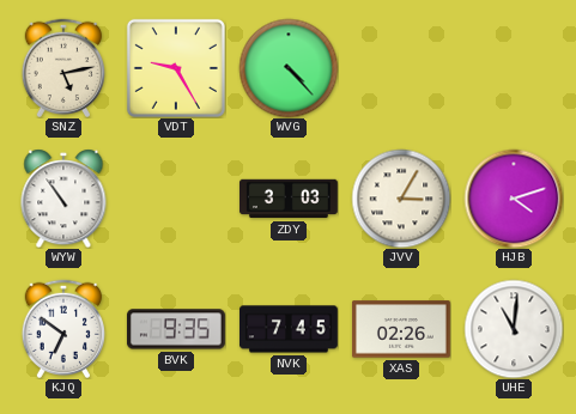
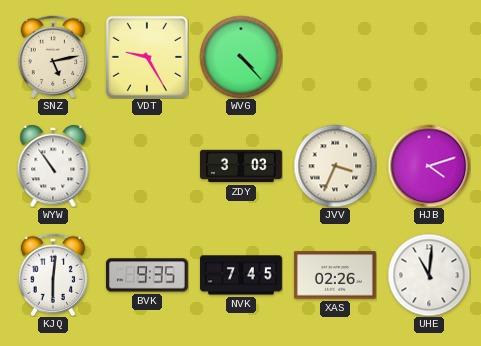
JVV: 3:05 -> 3:34
KJQ: 6:51 -> 6:01
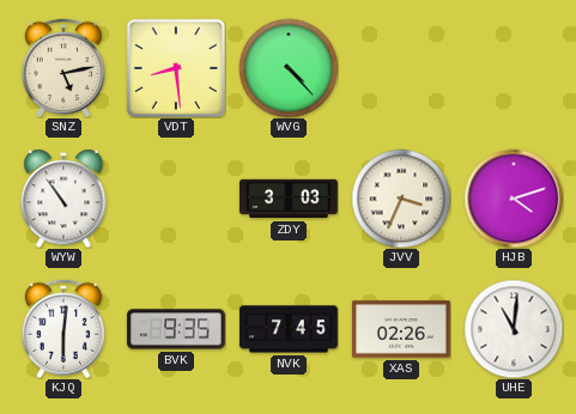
VDT: 9:25 -> 8:29
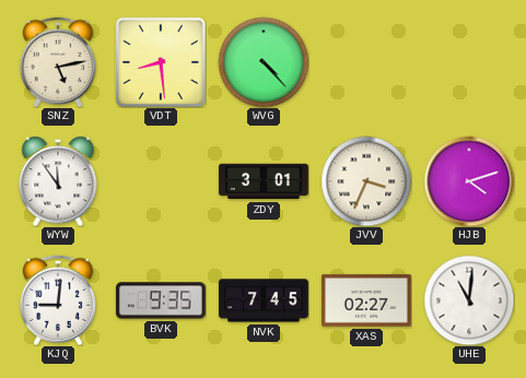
WYW: 10:54 -> 11:54
ZDY: 3:03 -> 3:01
KJQ: 6:01 -> 9:01
XAS: 02:26 -> 02:27
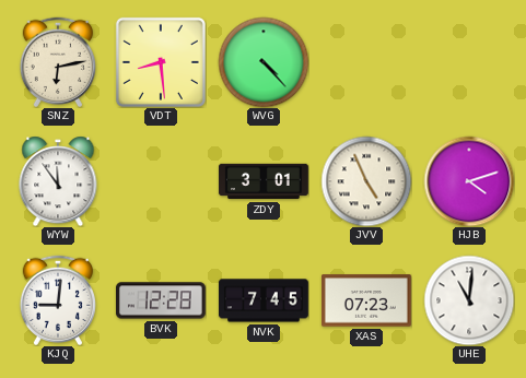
SNZ: 5:13 -> 6:13
JVV: 3:34 -> 4:56
BVK: 9:35 -> 12:28
XAS: 02:27 -> 07:23
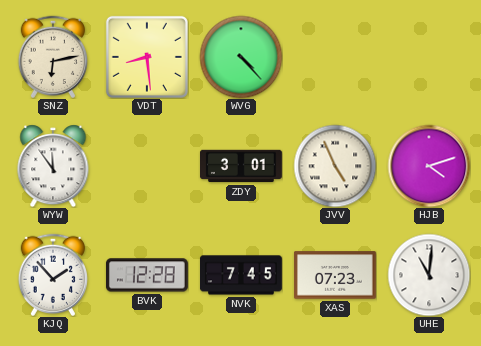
KJQ: 9:01 -> 1:53
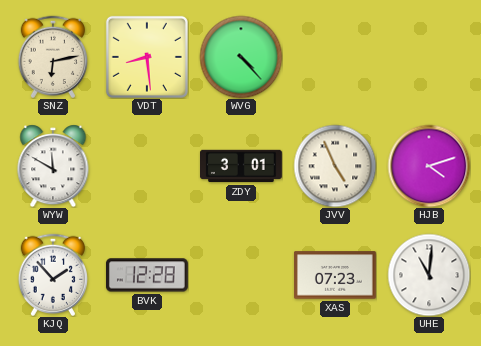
WYW: 11:54 -> 11:50
NVK: 7:45 -> none
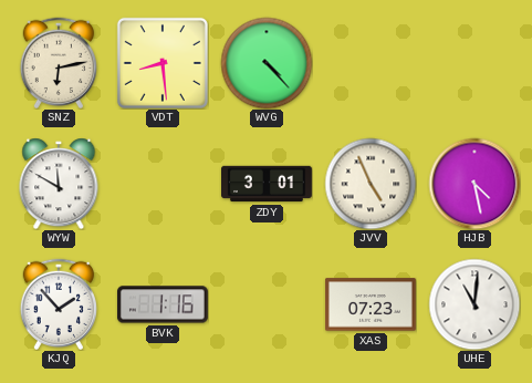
HJB: 4:12 -> 4:28
BVK: 12:28 -> 1:16
